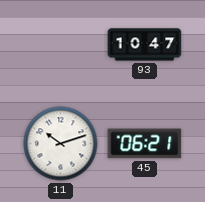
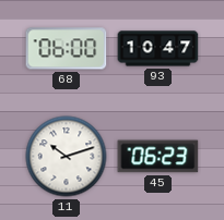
68: none -> 06:00
45: 06:21 -> 06:23
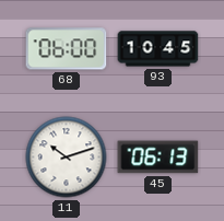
93: 10:47 -> 10:45
45: 06:23 -> 06:13
